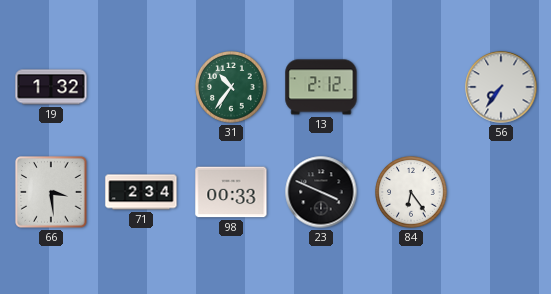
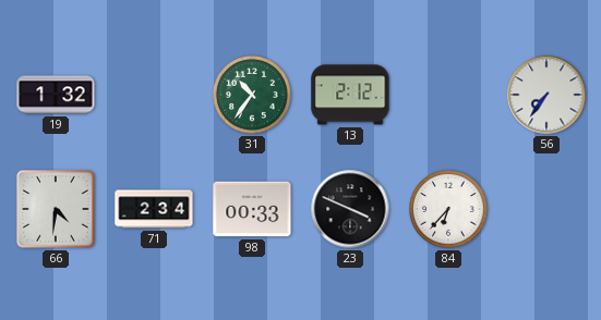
66: 3:29 -> 4:31
84: 6:24 -> 6:37
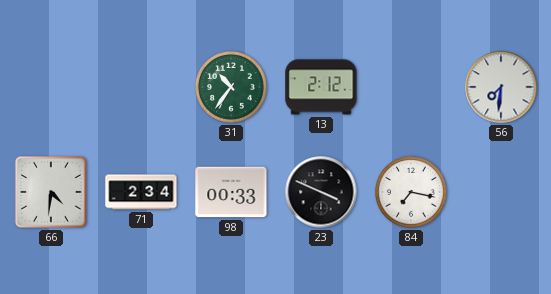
19: 1:32 -> none
56: 7:36 -> 7:31
84: 6:37 -> 7:17
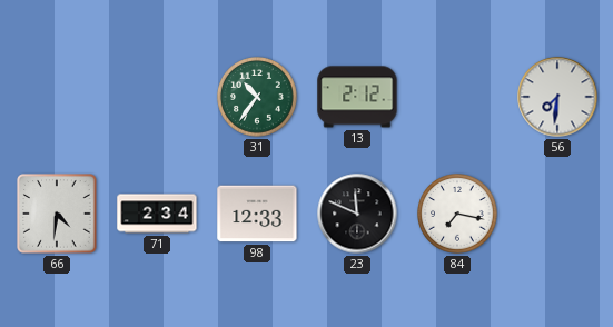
98: 00:33 -> 12:33
23: 3:49 -> 11:49
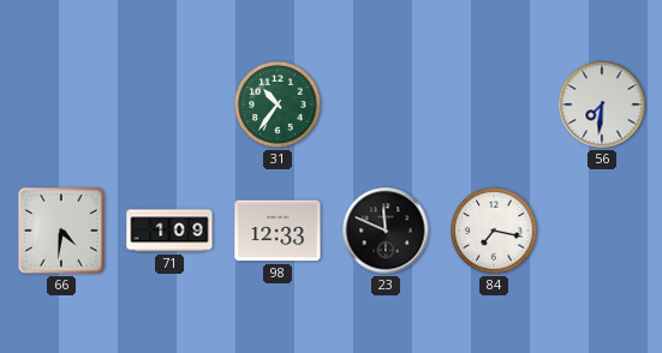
13: 2:12 -> none
71: 2:34 -> 1:09
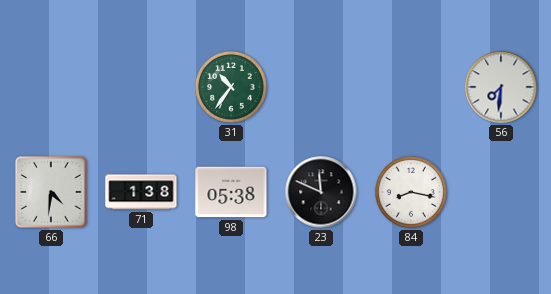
71: 1:09 -> 1:38
98: 12:33 -> 05:38
84: 7:17 -> 8:17
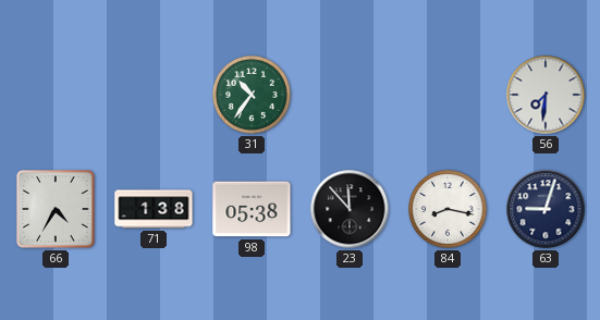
66: 4:31 -> 4:35
23: 11:49 -> 11:53
63: none -> 9:03
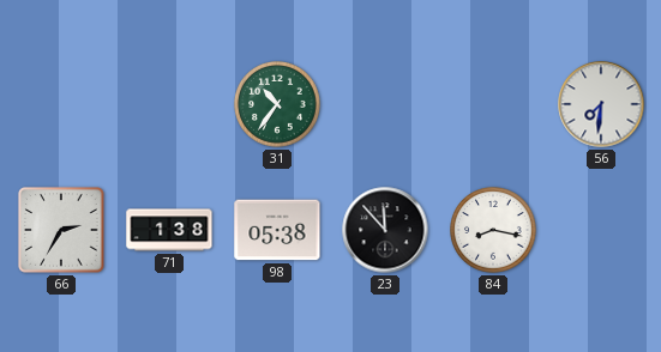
66: 4:35 -> 2:35
63: 9:03 -> none
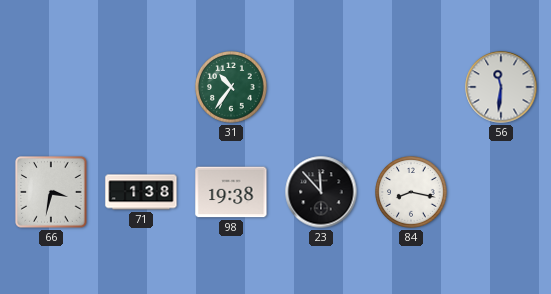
56: 7:31 -> 11:31
66: 2:35 -> 3:32
98: 05:38 -> 19:38
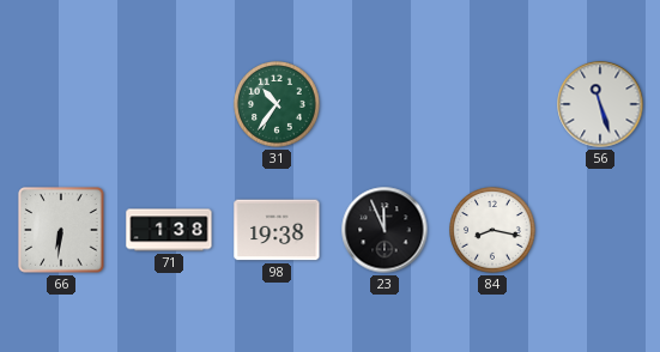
56: 11:31 -> 11:27
66: 3:32 -> 6:31
23: 11:53 -> 11:56
